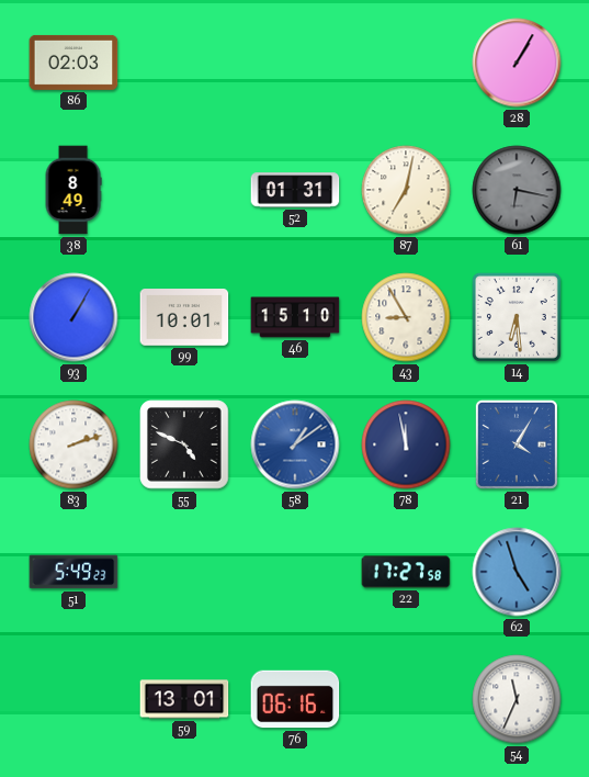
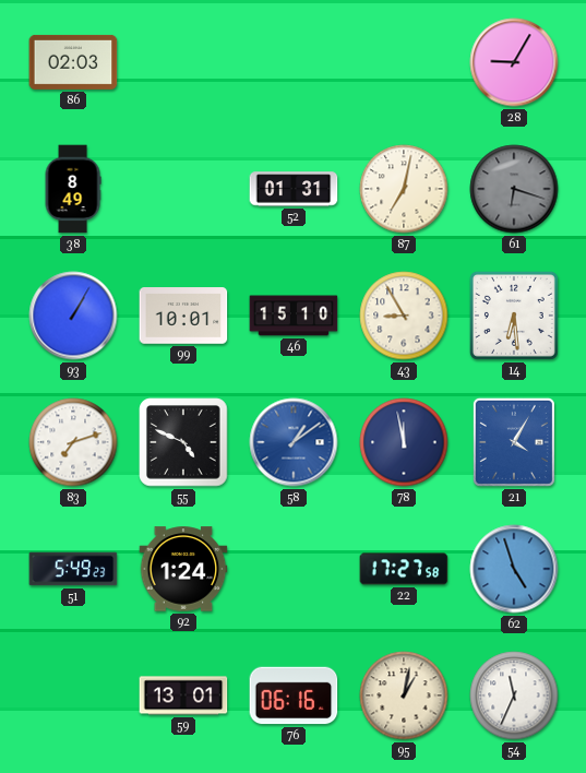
28: 1:05 -> 9:05
61: 6:17 -> 6:18
83: 2:12 -> 7:12
92: none -> 1:24
95: none -> 1:02
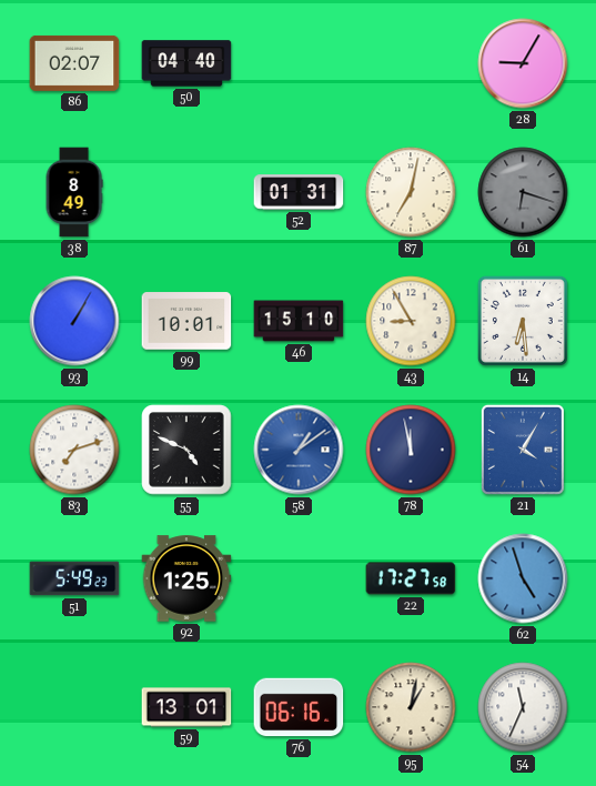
86: 02:03 -> 02:07
50: none -> 04:40
92: 1:24 -> 1:25
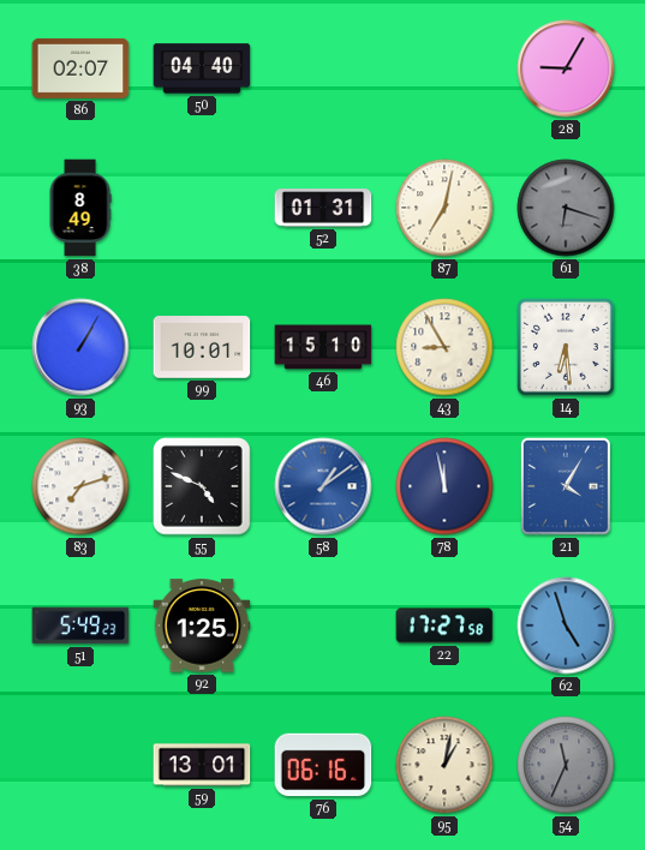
54 dial: white -> grey
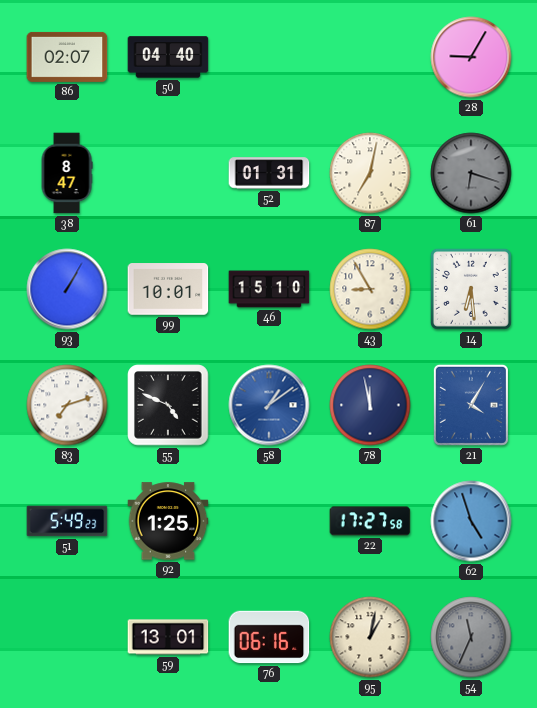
38: 8:49 -> 8:47
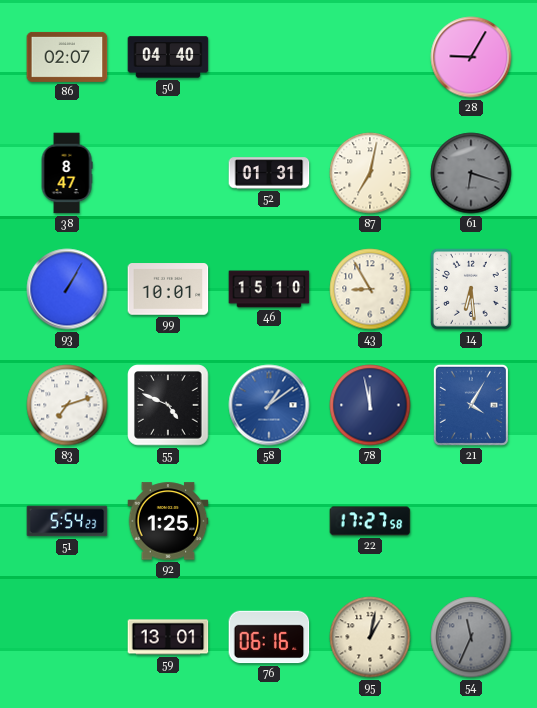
51: 5:49 -> 5:54
62: 4:57 -> none
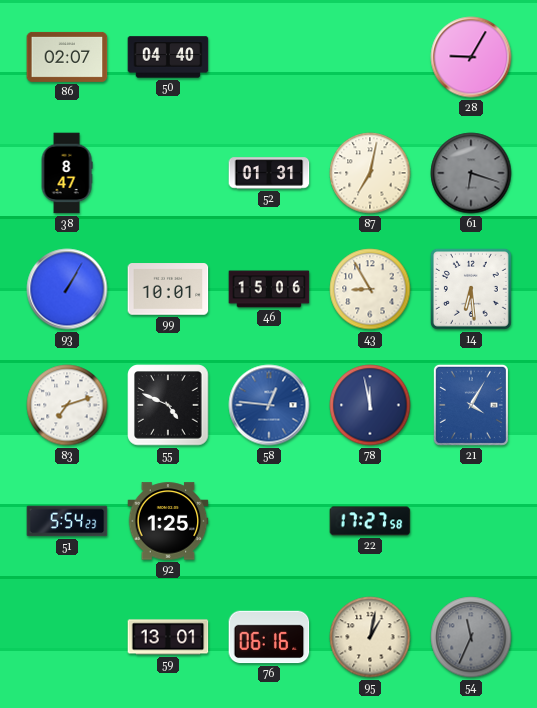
46: 15:10 -> 15:06
58: 1:09 -> 12:46
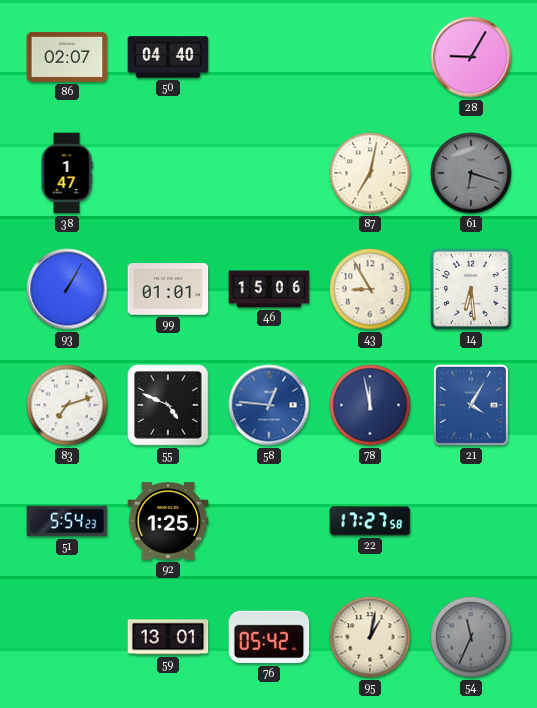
38: 8:47 -> 1:47
52: 01:31 -> none
99: 10:01 -> 01:01
76: 06:16 -> 05:42
